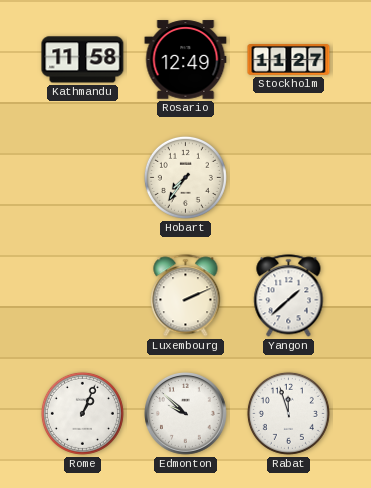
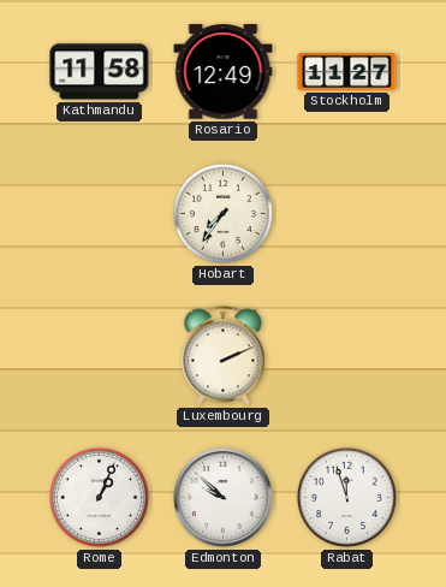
Yangon: 1:38 -> none
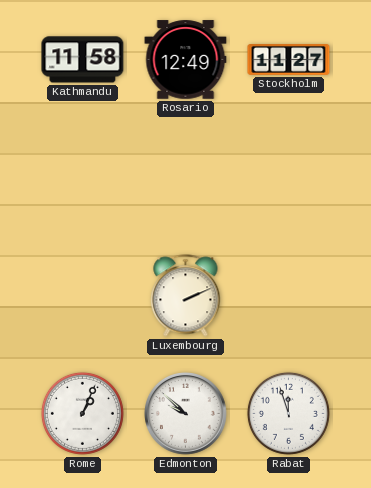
Hobart: 7:36 -> none
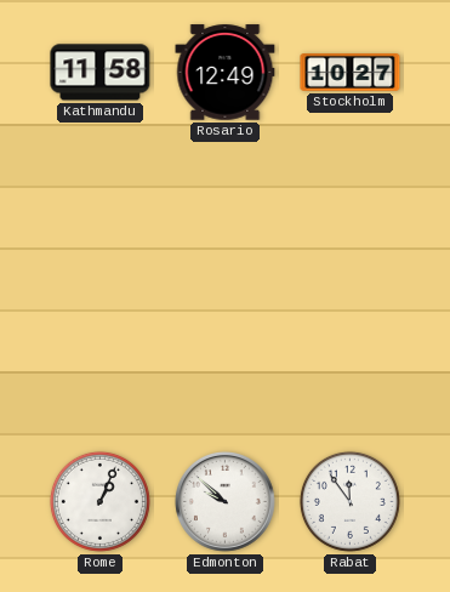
Stockholm: 11:27 -> 10:27
Luxembourg: 2:11 -> none
Rabat: 11:57 -> 11:54
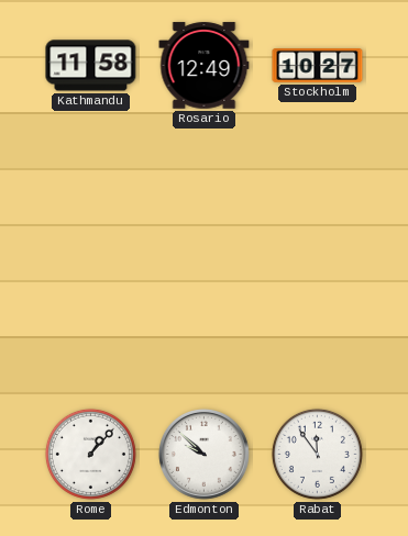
Rome: 1:04 -> 1:07
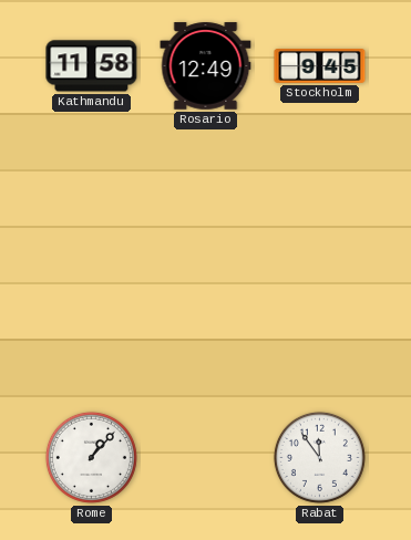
Stockholm: 10:27 -> 9:45
Edmonton: 9:52 -> none
